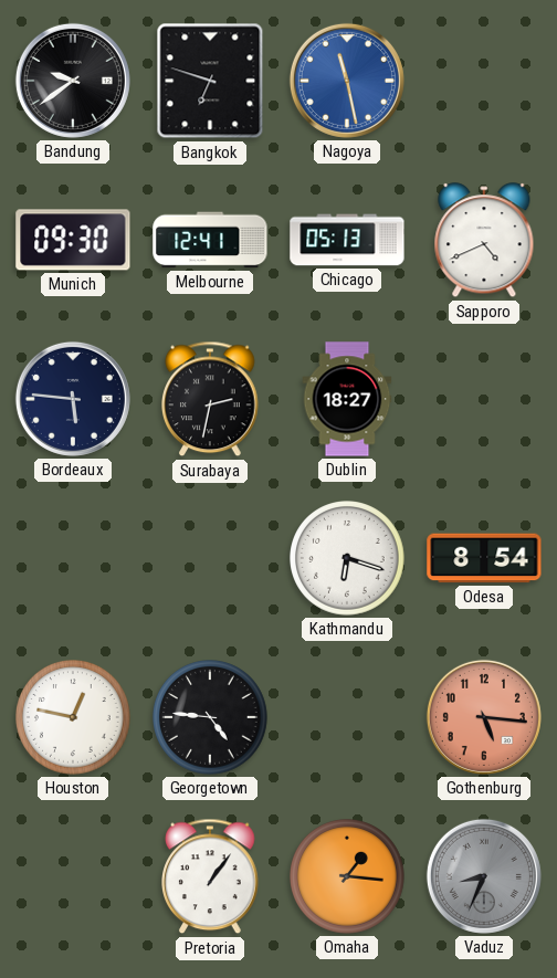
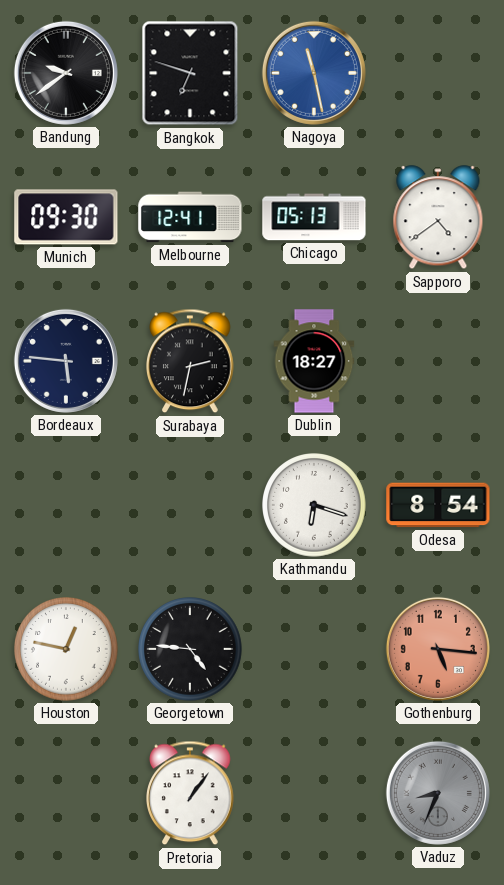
Sapporo: 4:41 -> 4:39
Omaha: 1:16 -> none
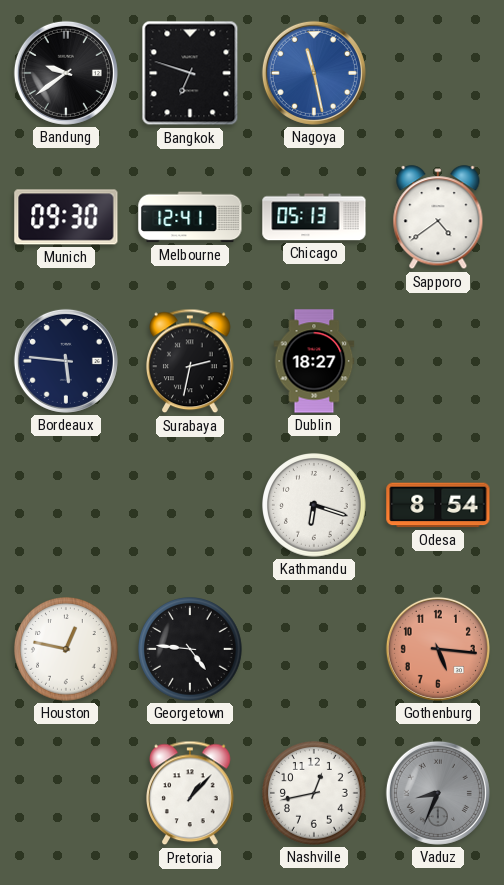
Pretoria: 1:06 -> 1:07
Nashville: none -> 12:43
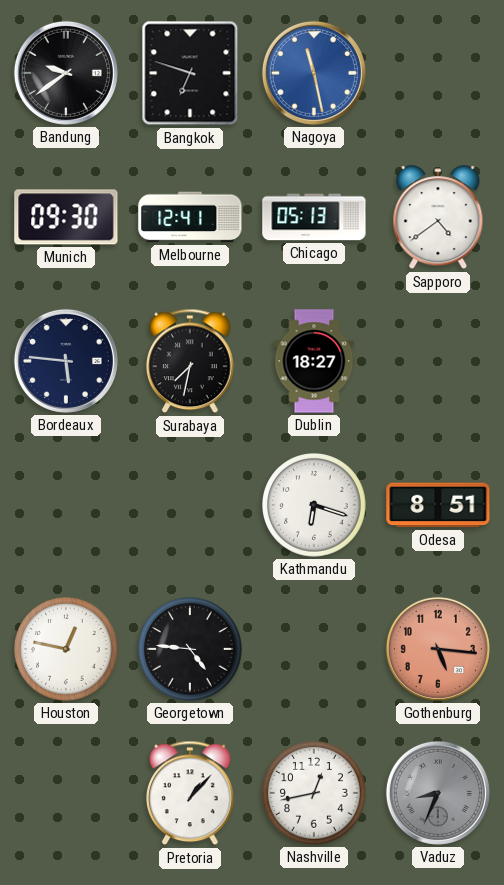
Surabaya: 2:32 -> 7:32
Odesa: 8:54 -> 8:51
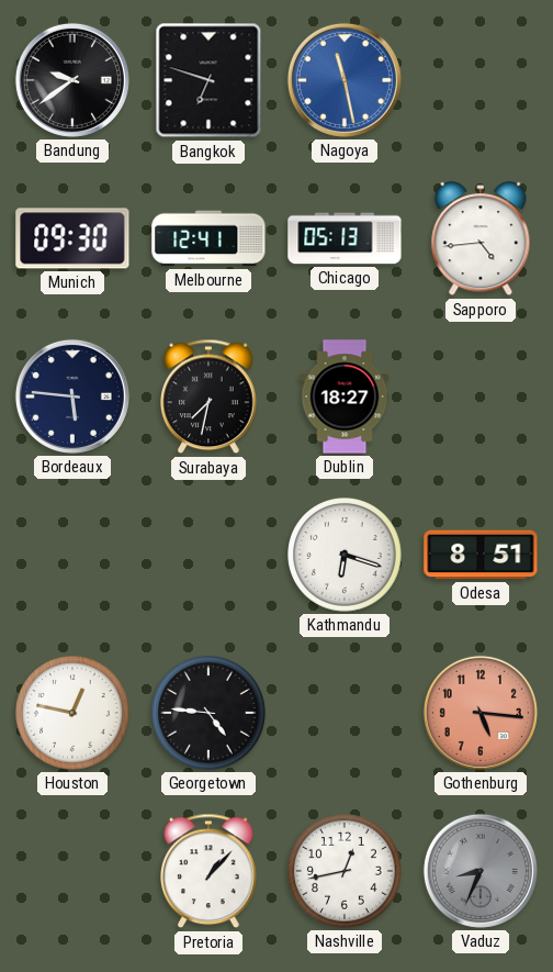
Sapporo: 4:39 -> 4:44
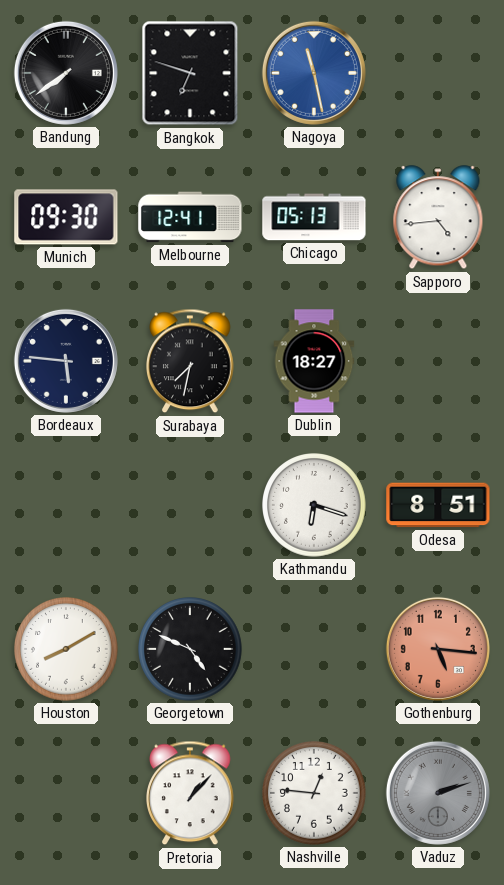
Bandung: 9:39 -> 7:39
Houston: 12:47 -> 8:10
Georgetown: 4:46 -> 4:49
Nashville: 12:43 -> 12:46
Vaduz: 8:34 -> 2:12
